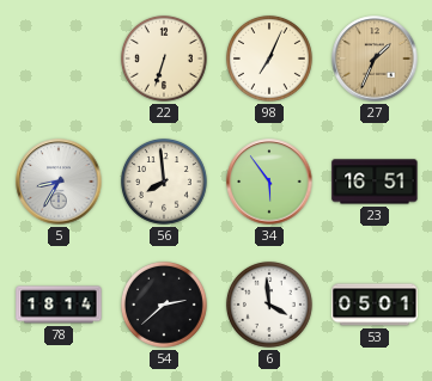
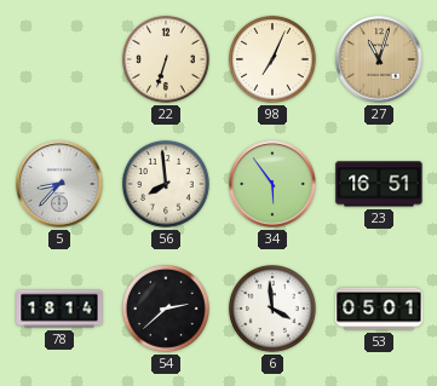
27: 1:34 -> 11:03
5: 8:35 -> 8:37
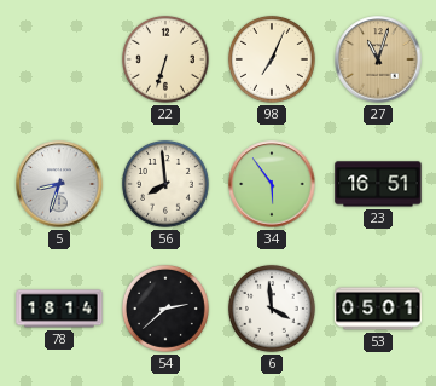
5: 8:37 -> 8:33
